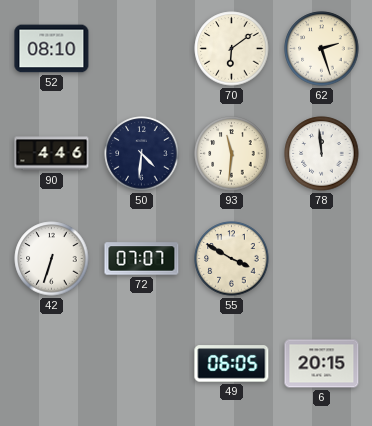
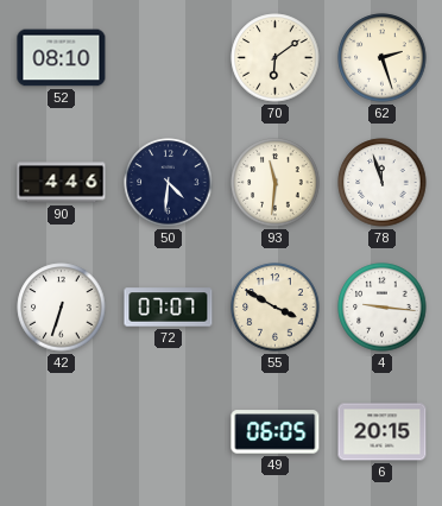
78: 11:59 -> 11:57
4: none -> 9:16
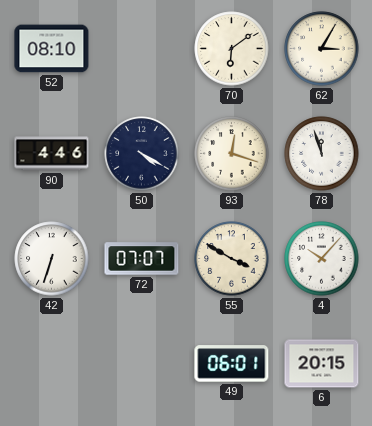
62: 2:27 -> 3:05
50: 4:31 -> 4:20
93: 11:31 -> 12:18
4: 9:16 -> 10:07
49: 06:05 -> 06:01
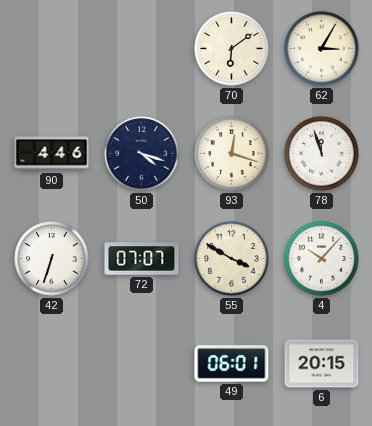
52: 08:10 -> none
50: 4:20 -> 4:18
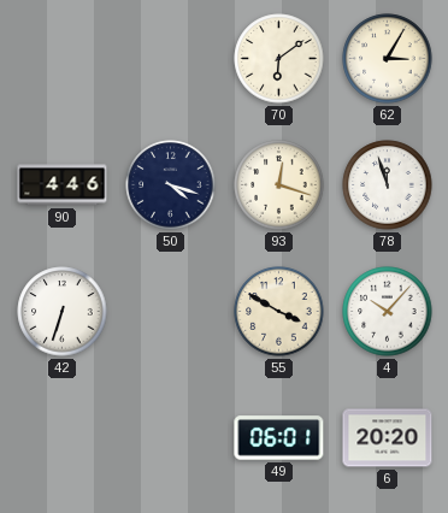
72: 07:07 -> none
6: 20:15 -> 20:20
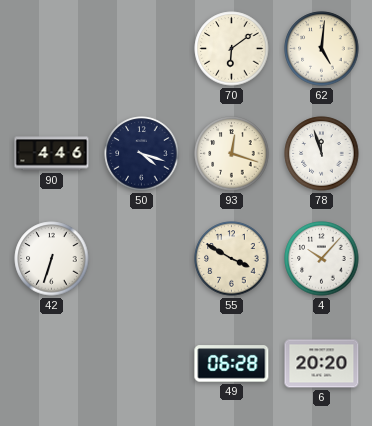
62: 3:05 -> 5:01
49: 06:01 -> 06:28
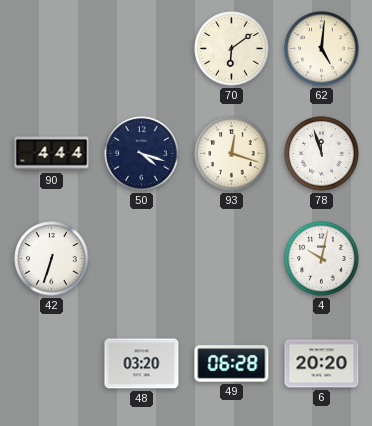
90: 4:46 -> 4:44
55: 3:50 -> none
4: 10:07 -> 10:02
48: none -> 03:20
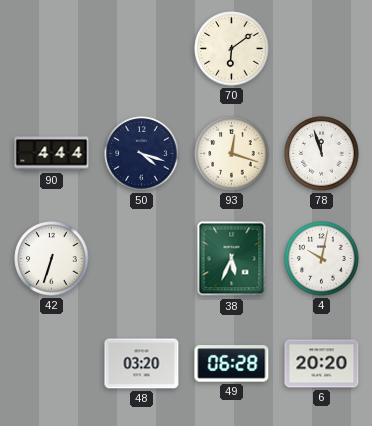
62: 5:01 -> none
38: none -> 5:34
